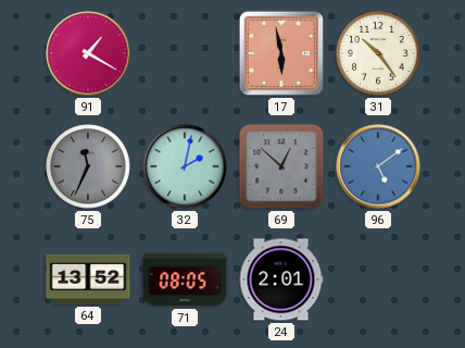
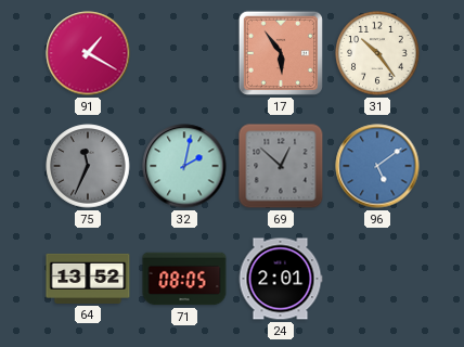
17: 5:58 -> 5:54
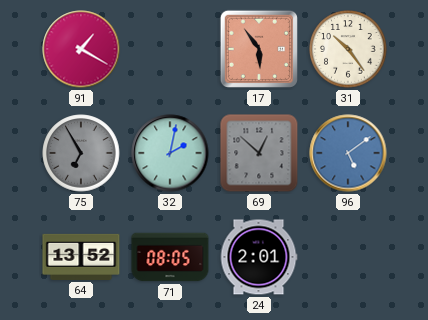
75: 11:34 -> 6:55
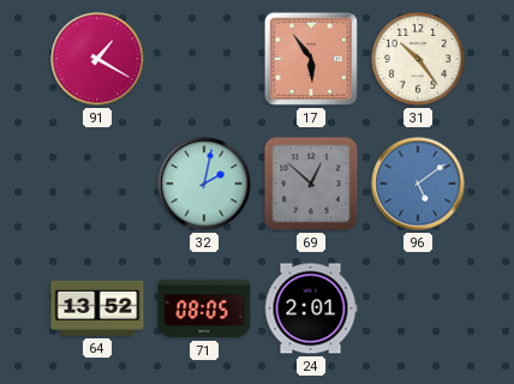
75: 6:55 -> none
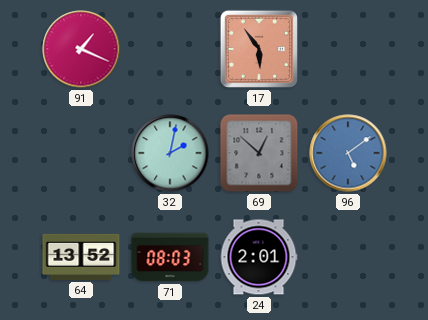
91: 1:20 -> 1:19
31: 10:24 -> none
71: 08:05 -> 08:03
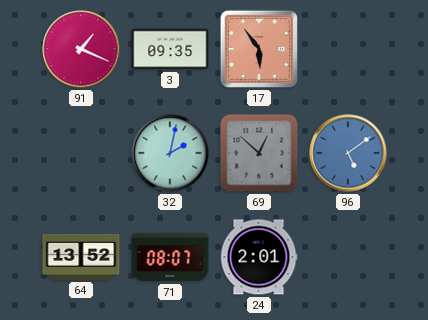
3: none -> 09:35
71: 08:03 -> 08:07
